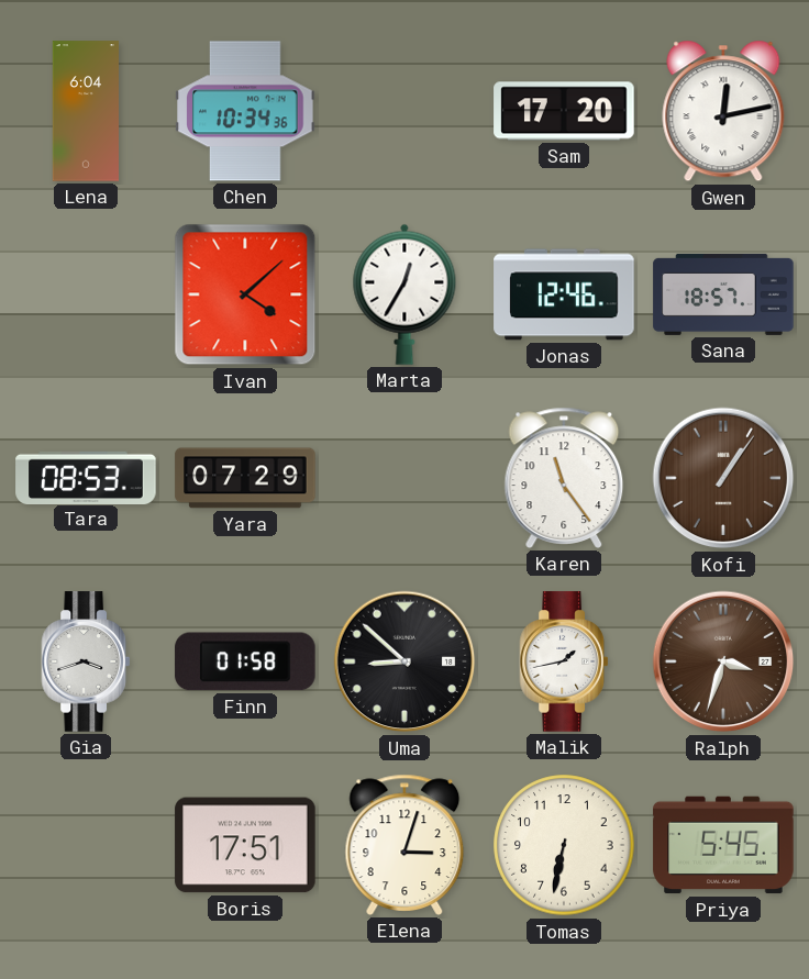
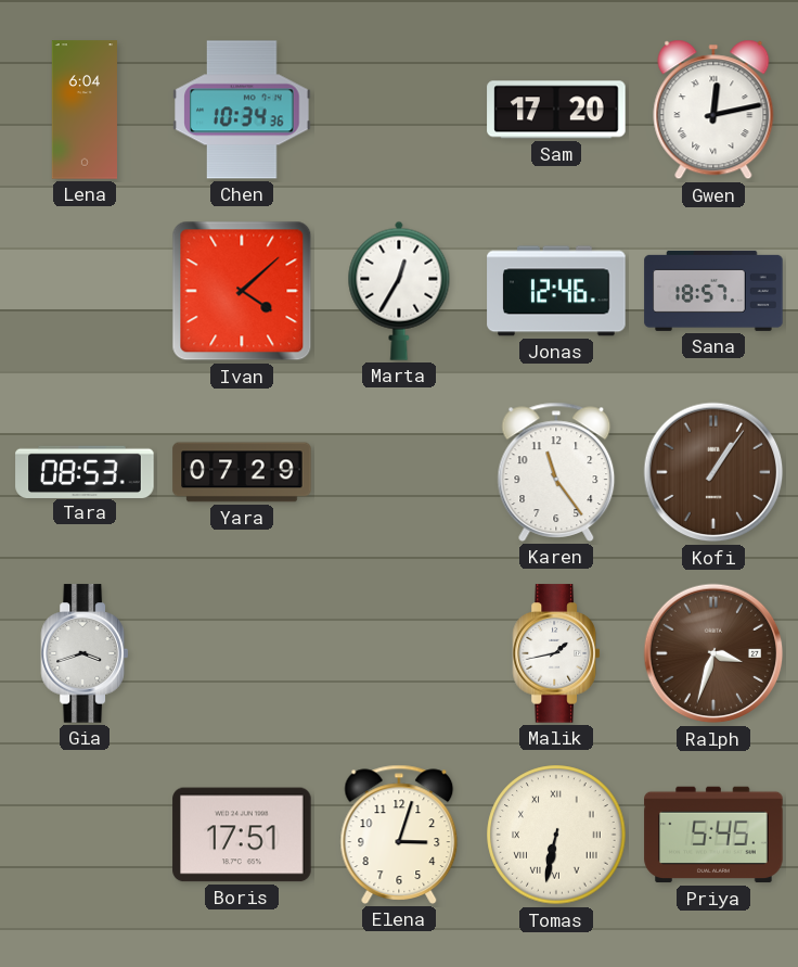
Finn: 01:58 -> none
Uma: 8:52 -> none
Tomas numerals: Arabic -> Roman
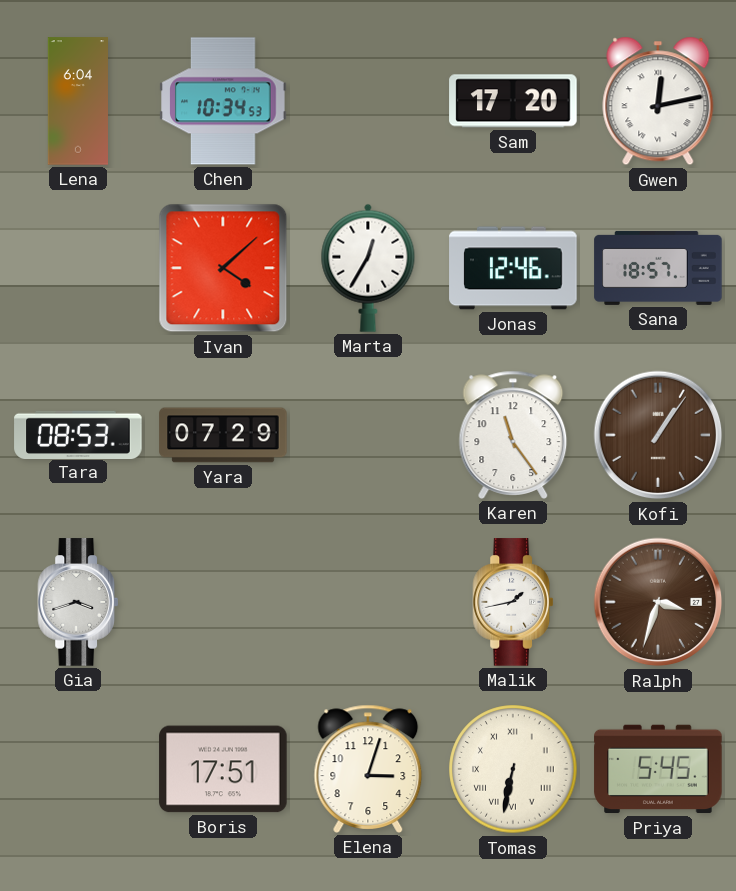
Chen: 10:34:36 -> 10:34:53
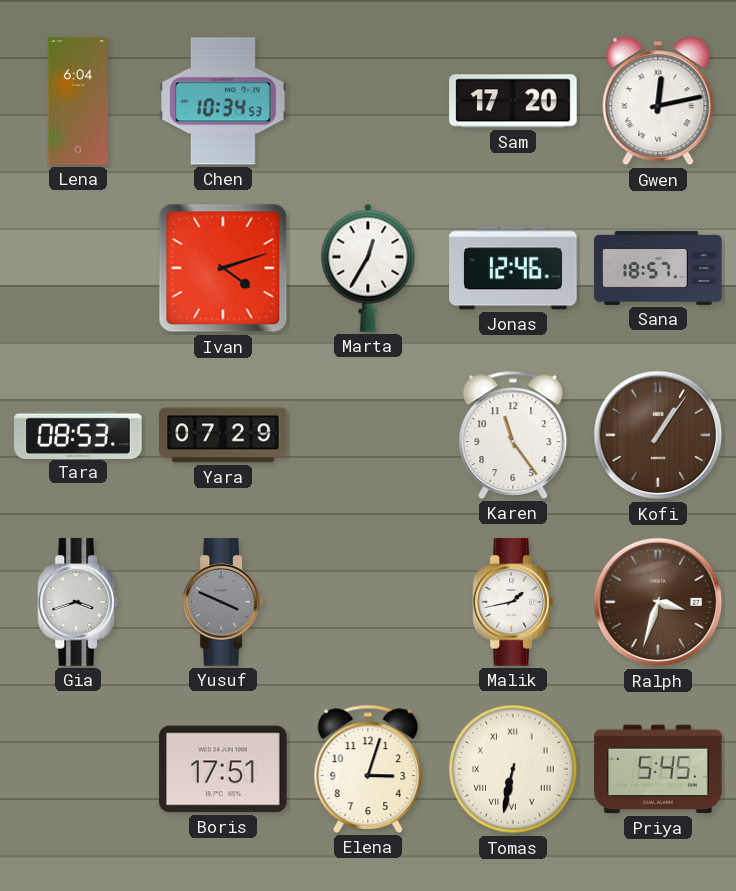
Ivan: 4:08 -> 4:12
Yusuf: none -> 3:49
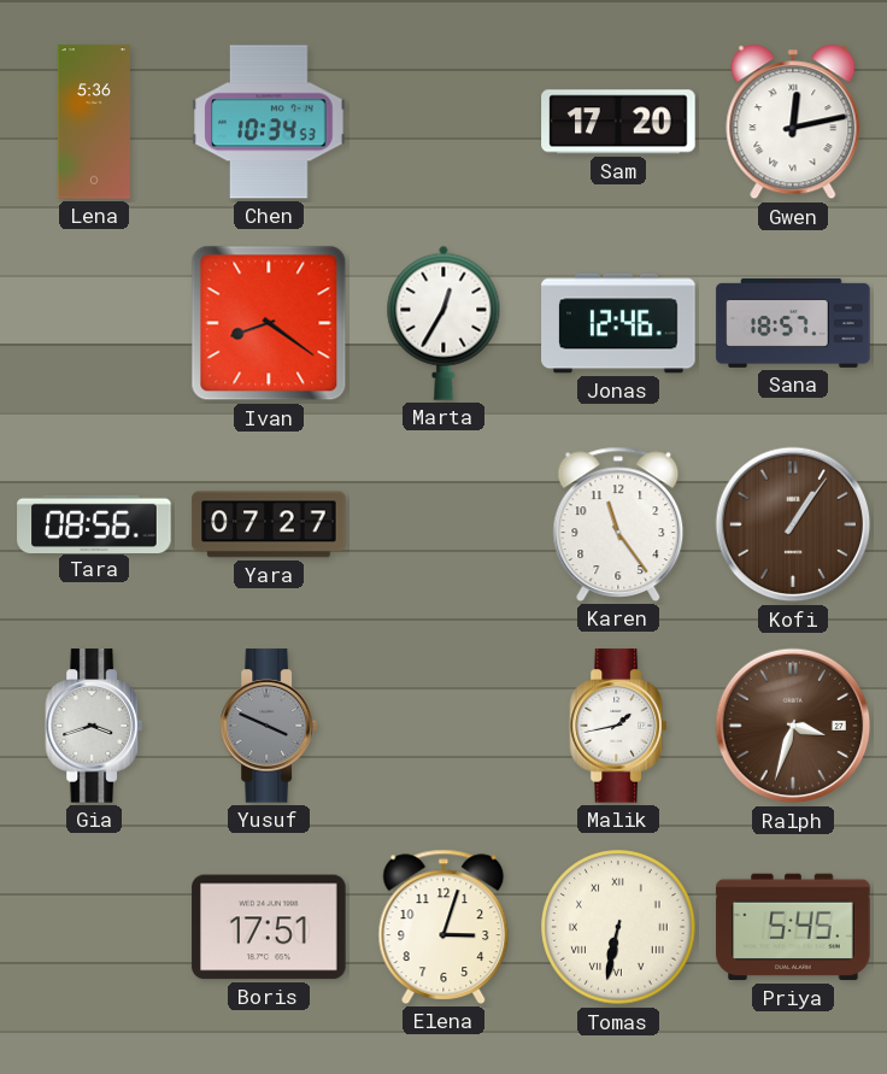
Lena: 6:04 -> 5:36
Ivan: 4:12 -> 8:21
Tara: 08:53 -> 08:56
Yara: 07:29 -> 07:27
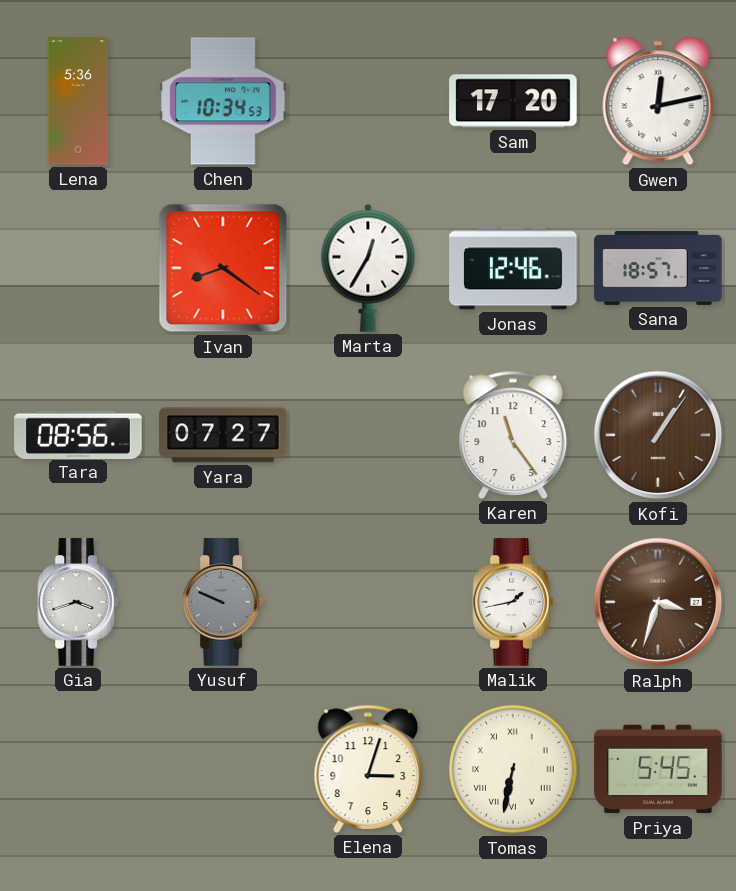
Yusuf: 3:49 -> 9:49
Boris: 17:51 -> none
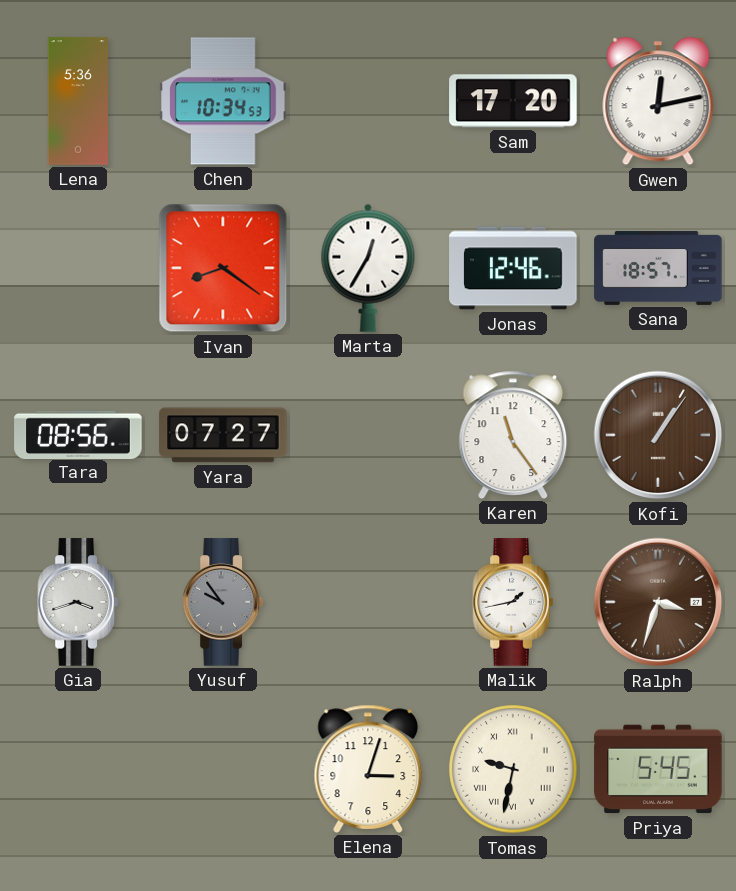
Yusuf: 9:49 -> 9:54
Tomas: 6:32 -> 9:32
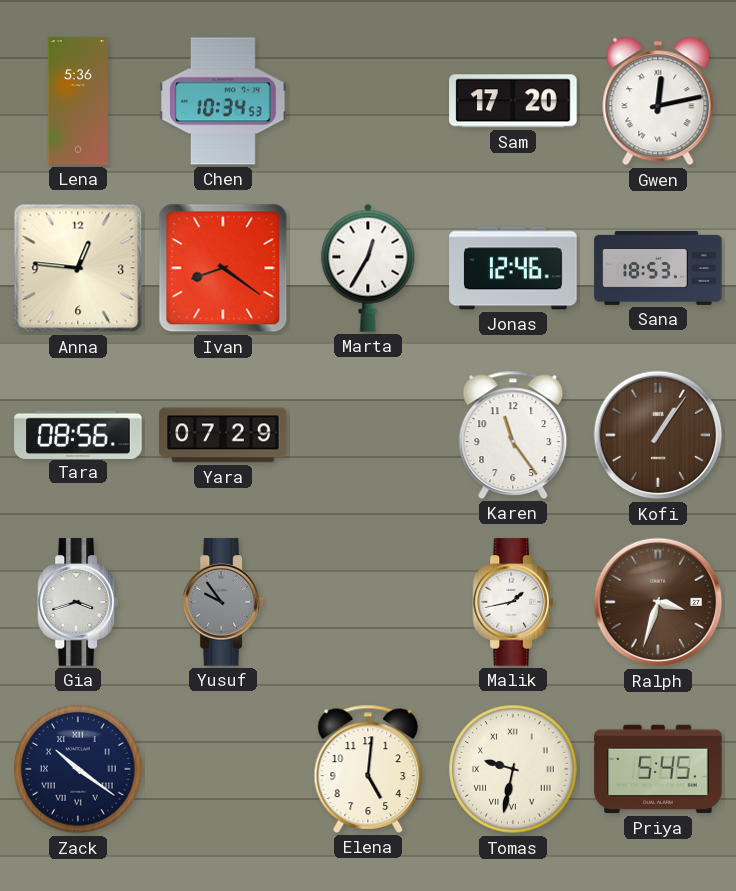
Anna: none -> 12:46
Sana: 18:57 -> 18:53
Yara: 07:27 -> 07:29
Zack: none -> 10:21
Elena: 3:03 -> 5:01
